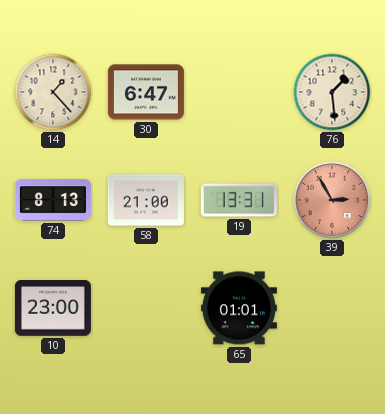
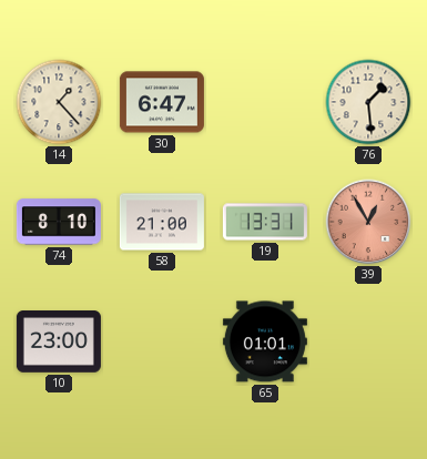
74: 8:13 -> 8:10
39: 2:55 -> 12:55
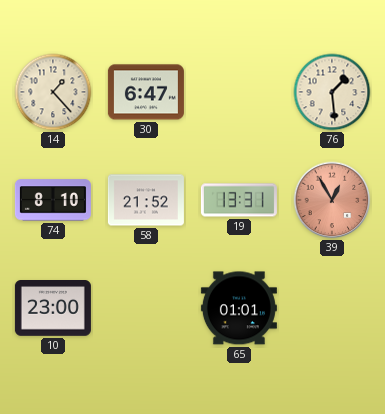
58: 21:00 -> 21:52
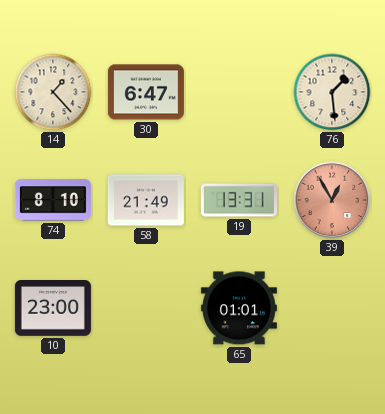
58: 21:52 -> 21:49
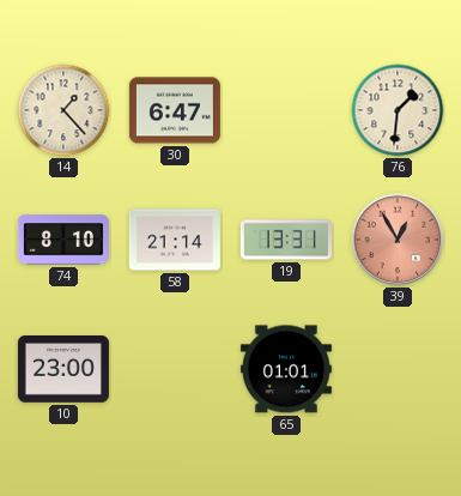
76: 1:29 -> 1:31
58: 21:49 -> 21:14
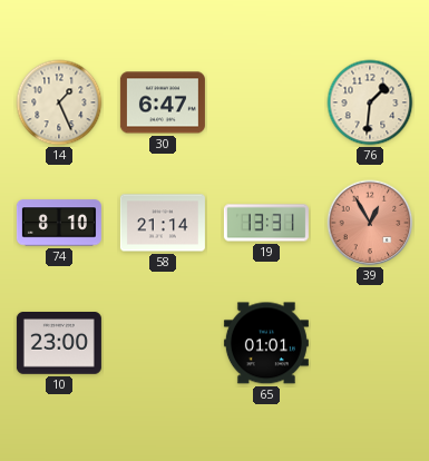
14: 1:23 -> 1:26
